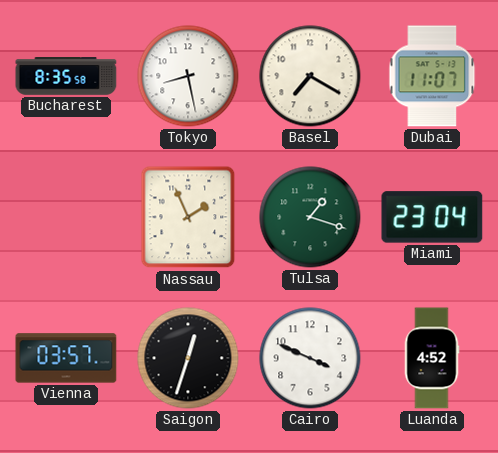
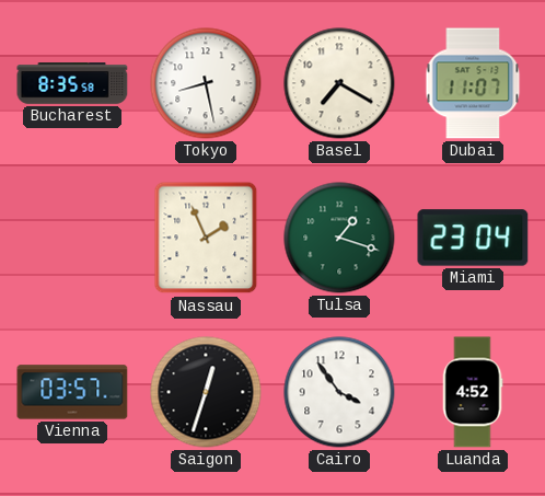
Cairo: 3:49 -> 3:54
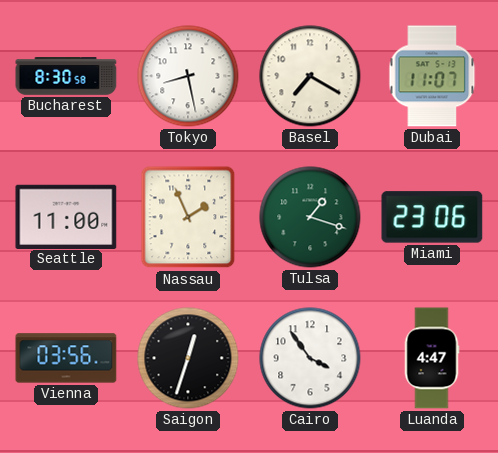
Bucharest: 8:35 -> 8:30
Seattle: none -> 11:00
Miami: 23:04 -> 23:06
Vienna: 03:57 -> 03:56
Luanda: 4:52 -> 4:47
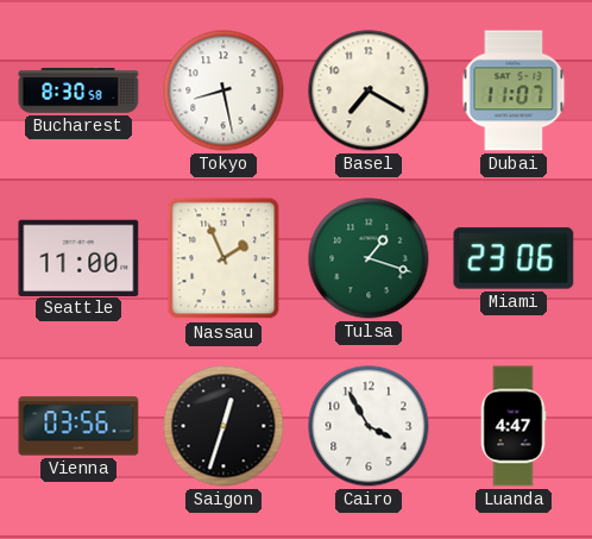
Cairo: 3:54 -> 3:55
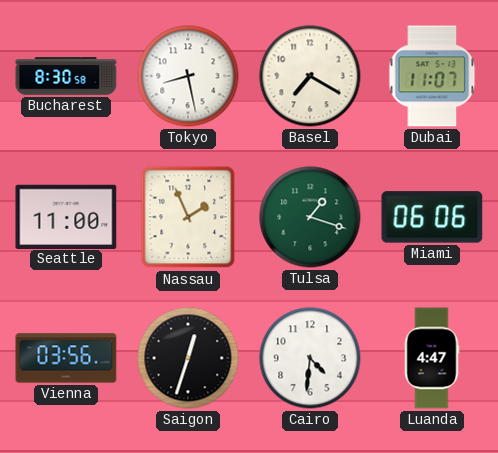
Miami: 23:06 -> 06:06
Cairo: 3:55 -> 4:31
